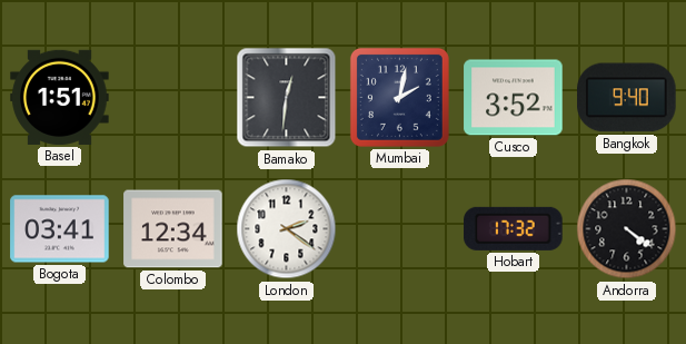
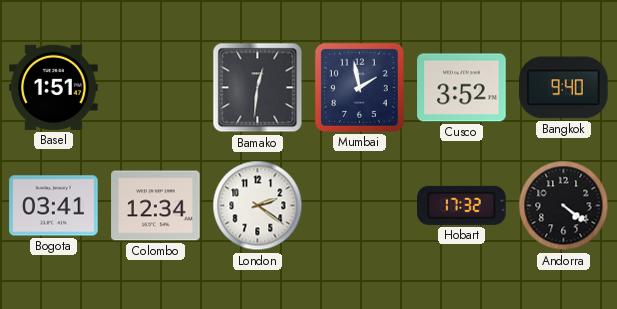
Mumbai: 2:02 -> 1:58
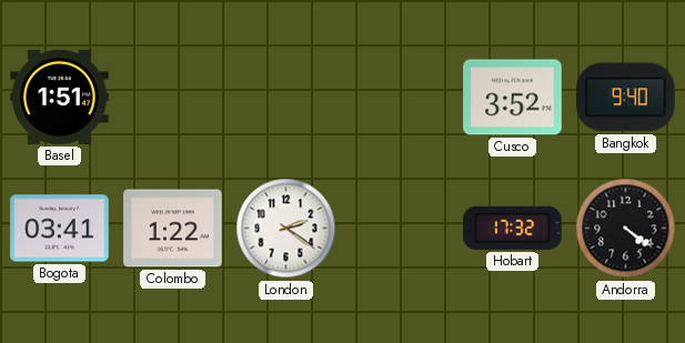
Bamako: 12:31 -> none
Mumbai: 1:58 -> none
Colombo: 12:34 -> 1:22
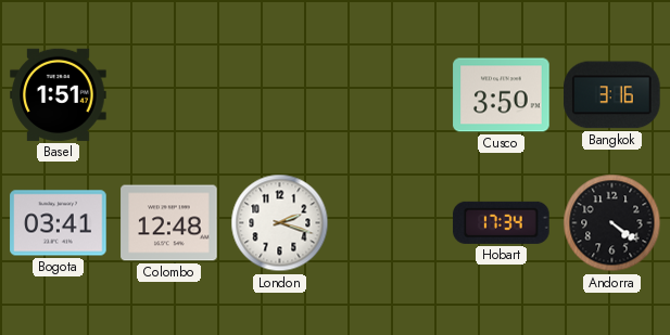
Cusco: 3:52 -> 3:50
Bangkok: 9:40 -> 3:16
Colombo: 1:22 -> 12:48
London: 2:21 -> 2:18
Hobart: 17:32 -> 17:34
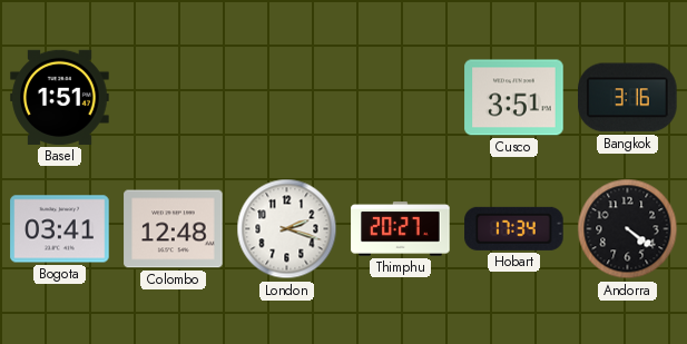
Cusco: 3:50 -> 3:51
Thimphu: none -> 20:27
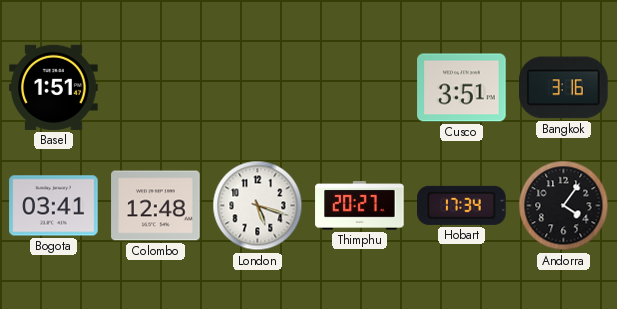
London: 2:18 -> 5:18
Andorra: 4:21 -> 4:06
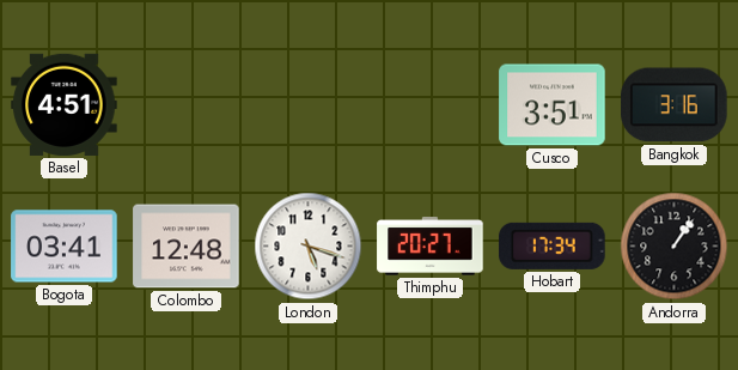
Basel: 1:51 -> 4:51
Andorra: 4:06 -> 1:06
